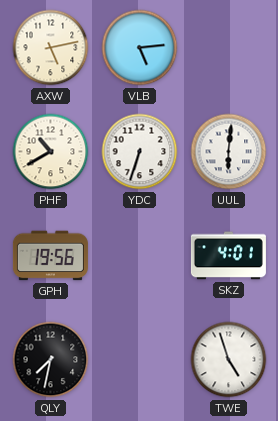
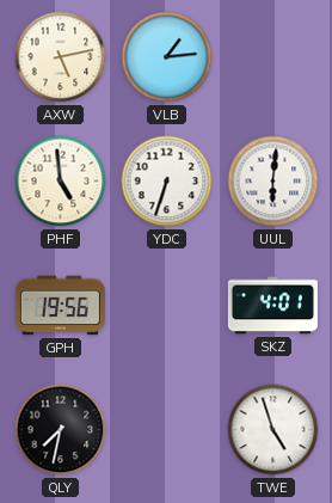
VLB: 5:14 -> 1:14
PHF: 10:40 -> 4:59
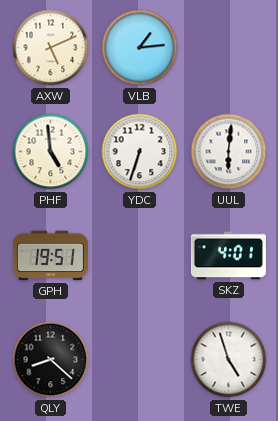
AXW: 5:13 -> 5:11
GPH: 19:56 -> 19:51
QLY: 7:32 -> 8:22
